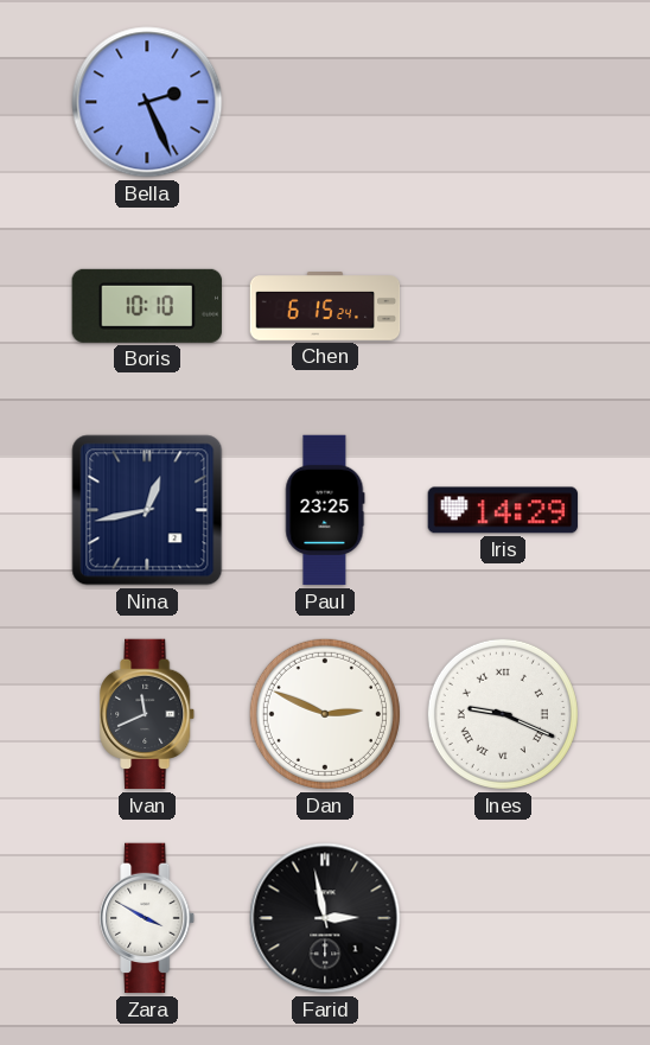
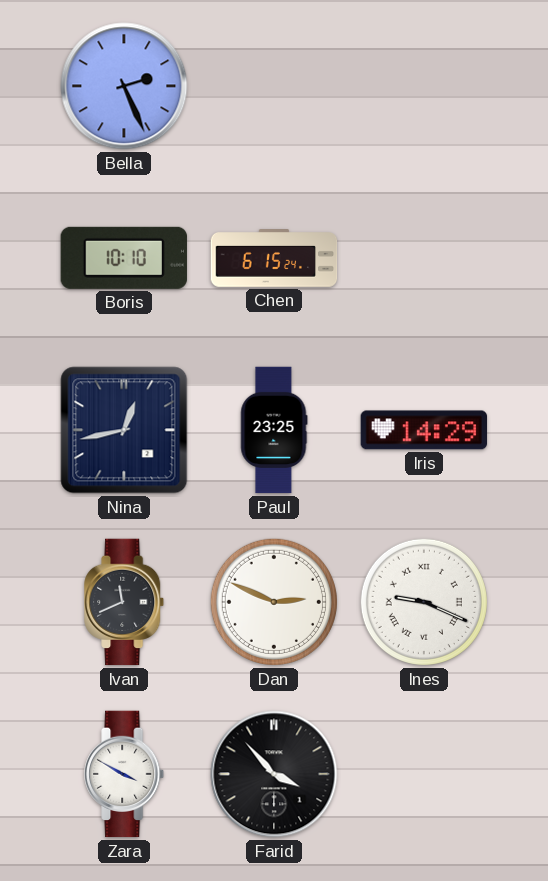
Farid: 2:58 -> 3:53
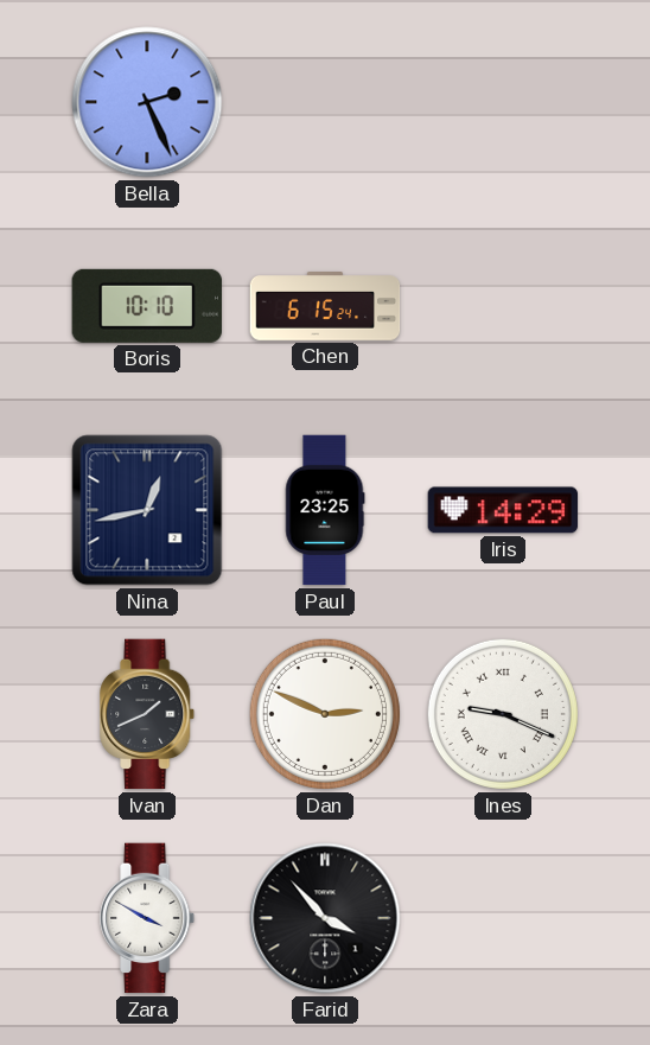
Ivan: 11:41 -> 1:41
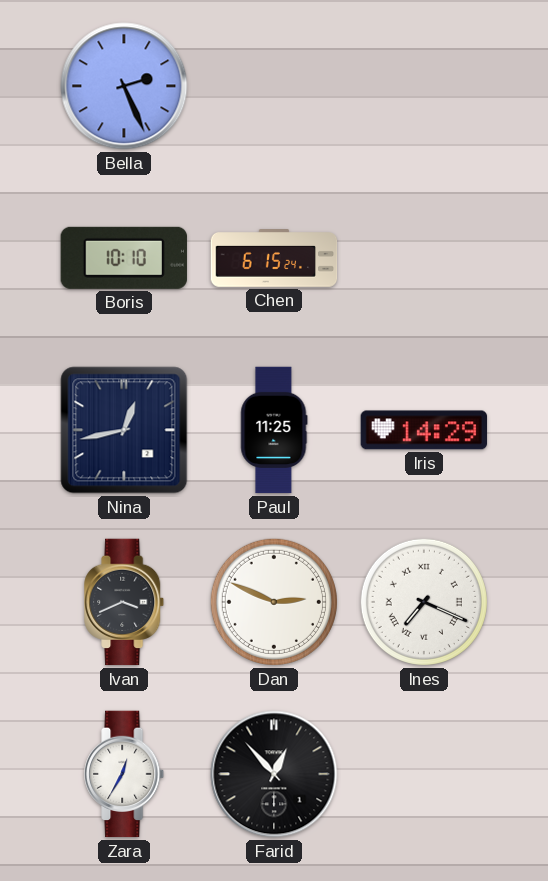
Paul: 23:25 -> 11:25
Ivan: 1:41 -> 3:41
Ines: 9:19 -> 7:19
Zara: 3:50 -> 12:35
Farid: 3:53 -> 12:53
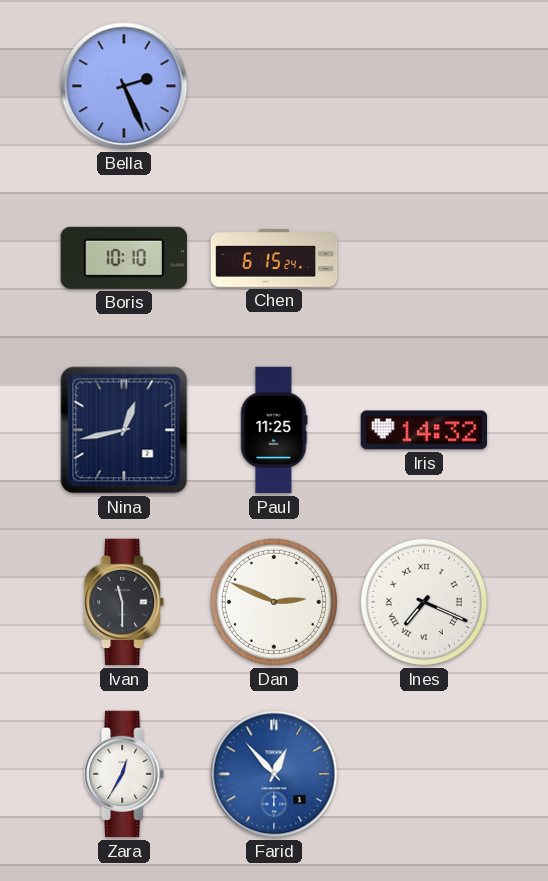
Iris: 14:29 -> 14:32
Ivan: 3:41 -> 11:30
Farid dial: black -> blue
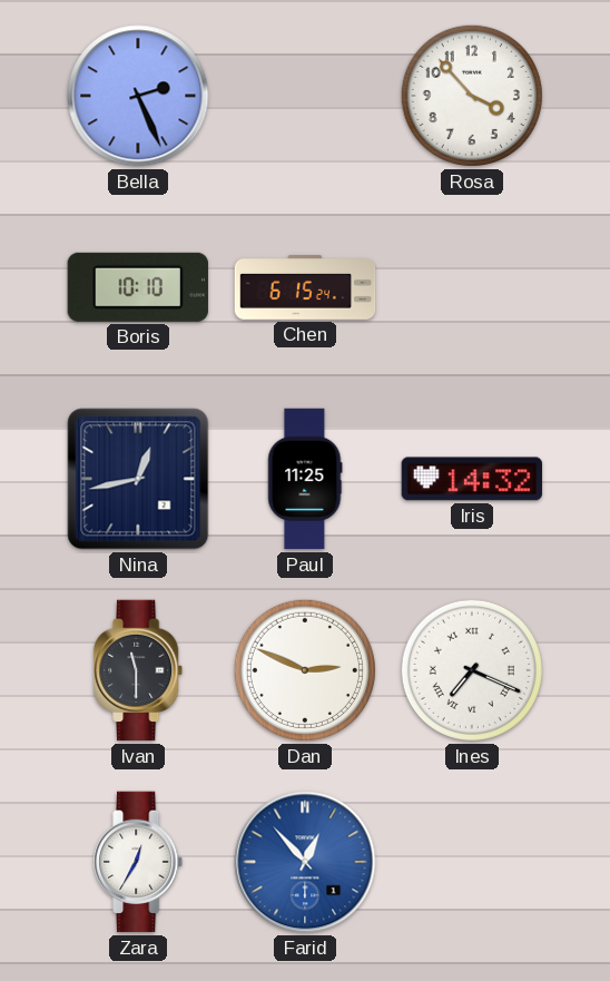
Rosa: none -> 3:53
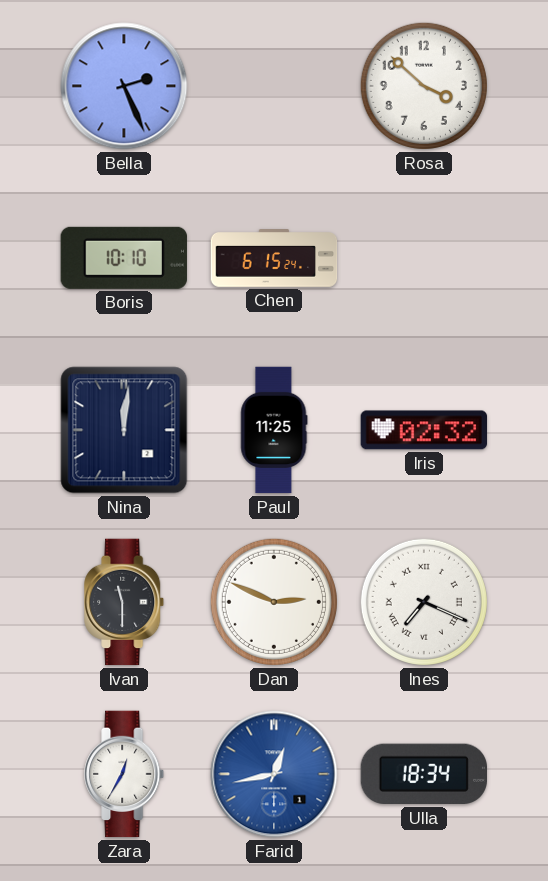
Rosa: 3:53 -> 3:52
Nina: 12:43 -> 12:01
Iris: 14:32 -> 02:32
Farid: 12:53 -> 12:43
Ulla: none -> 18:34
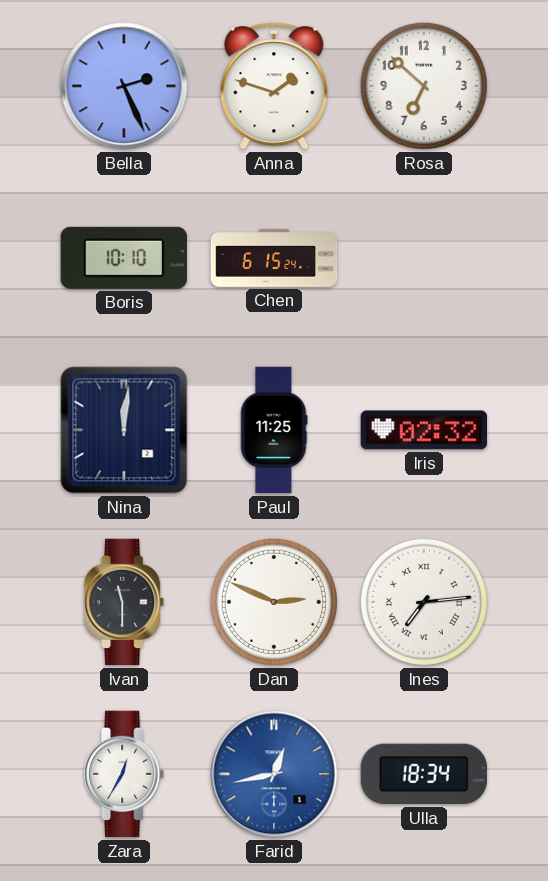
Anna: none -> 1:48
Rosa: 3:52 -> 6:52
Ines: 7:19 -> 7:14
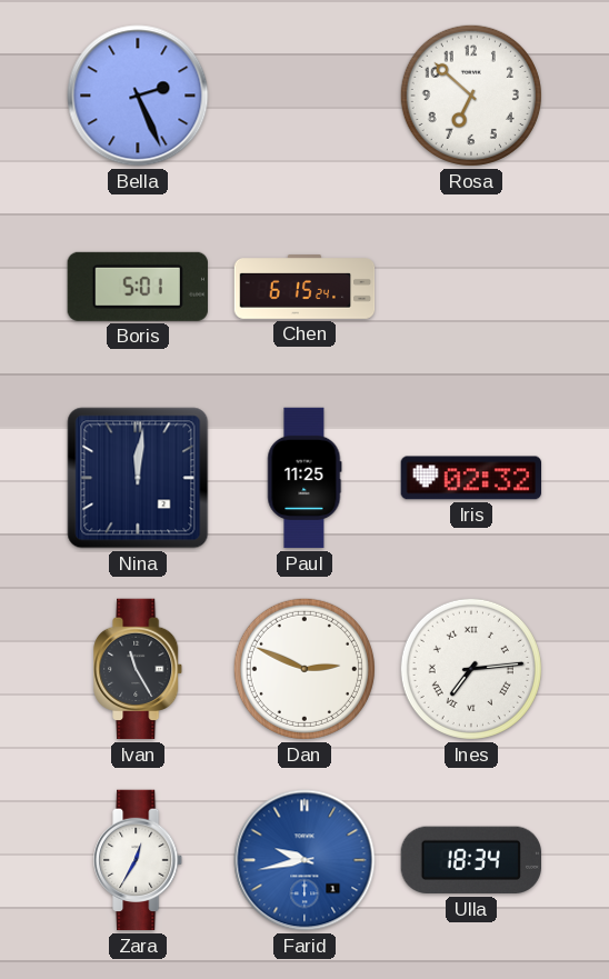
Anna: 1:48 -> none
Boris: 10:10 -> 5:01
Ivan: 11:30 -> 11:25
Farid: 12:43 -> 9:43
